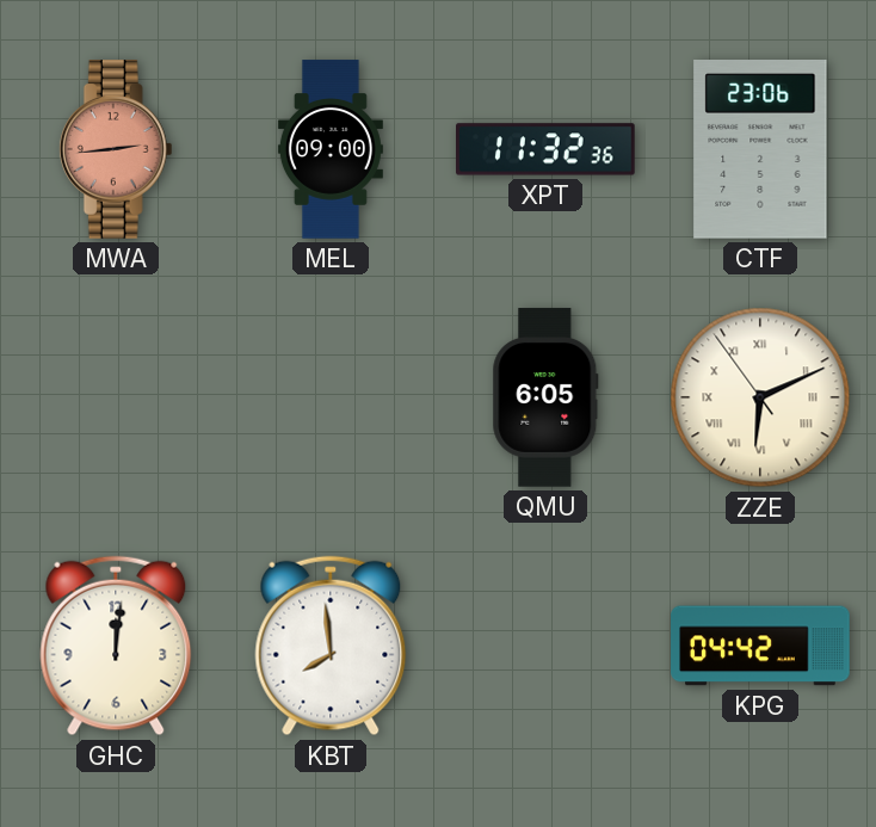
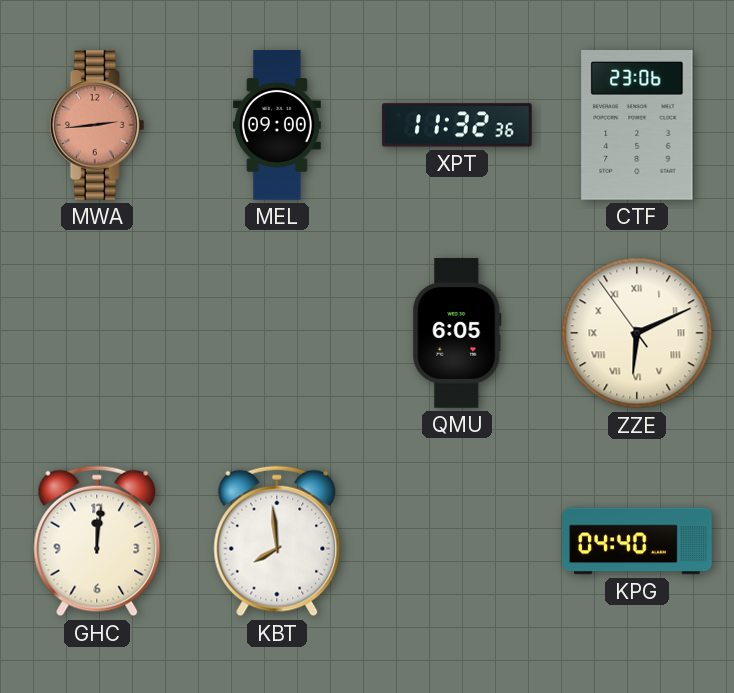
KPG: 04:42 -> 04:40
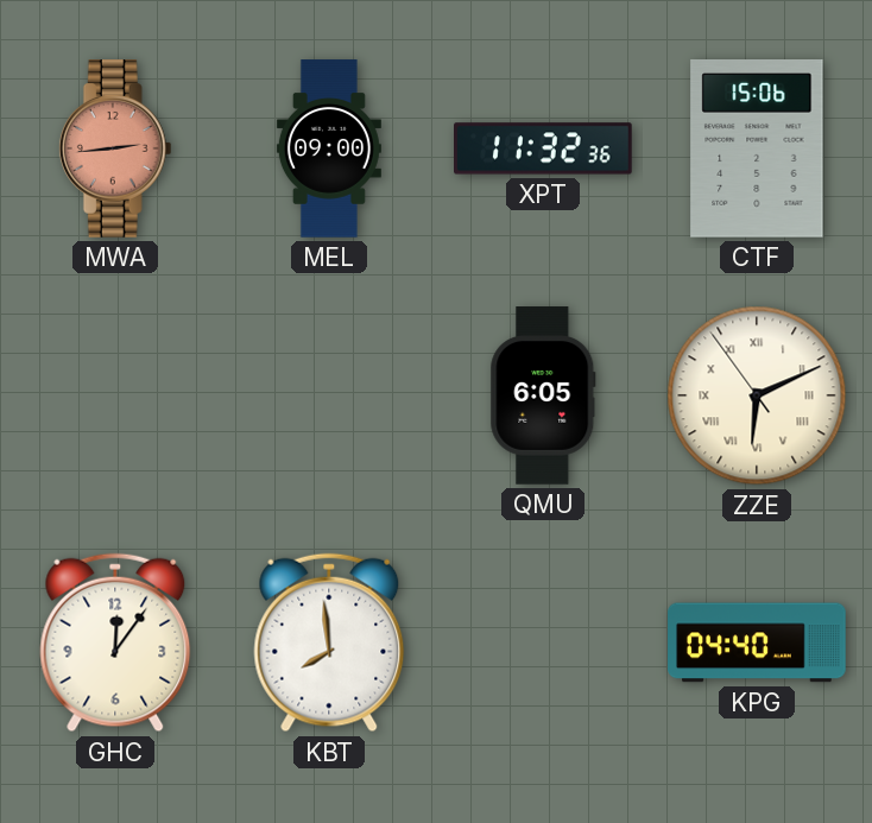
CTF: 23:06 -> 15:06
GHC: 12:01 -> 12:06
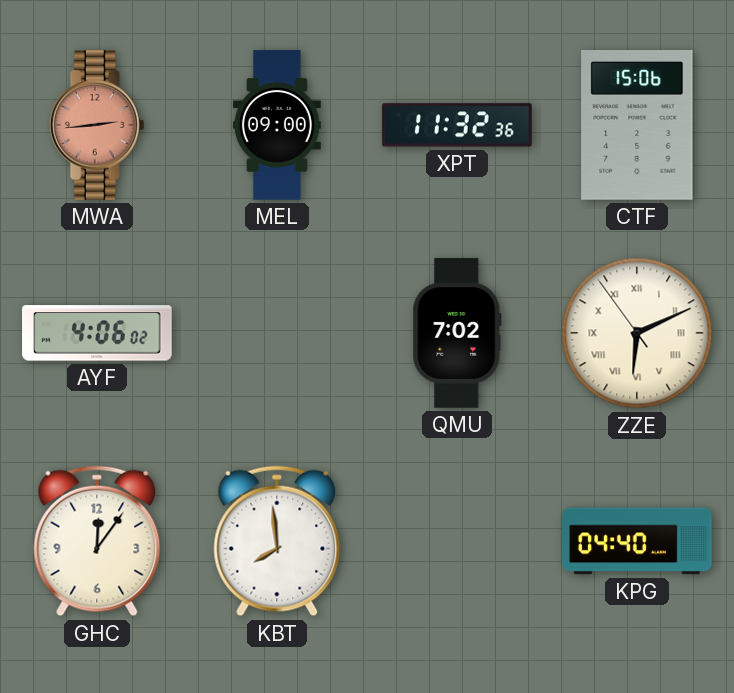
AYF: none -> 4:06
QMU: 6:05 -> 7:02
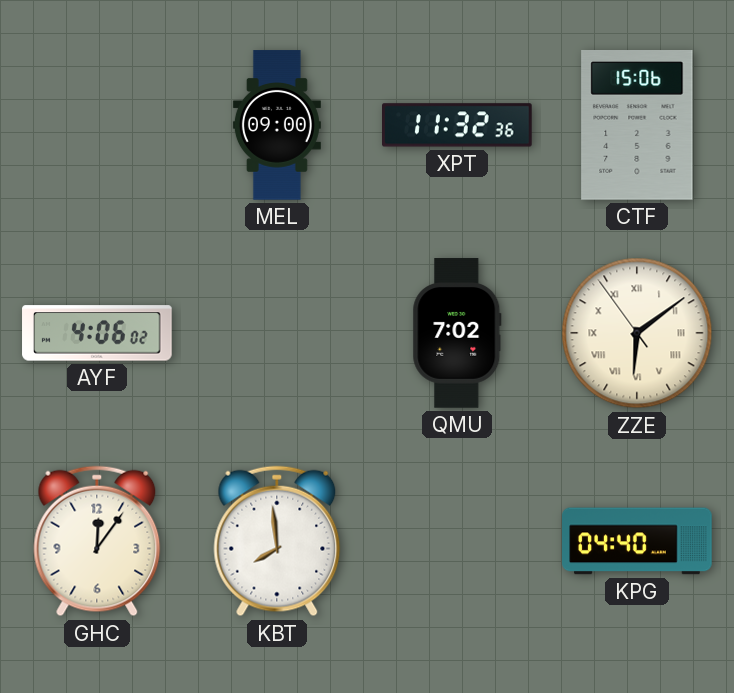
MWA: 2:44 -> none
ZZE: 6:10 -> 6:08
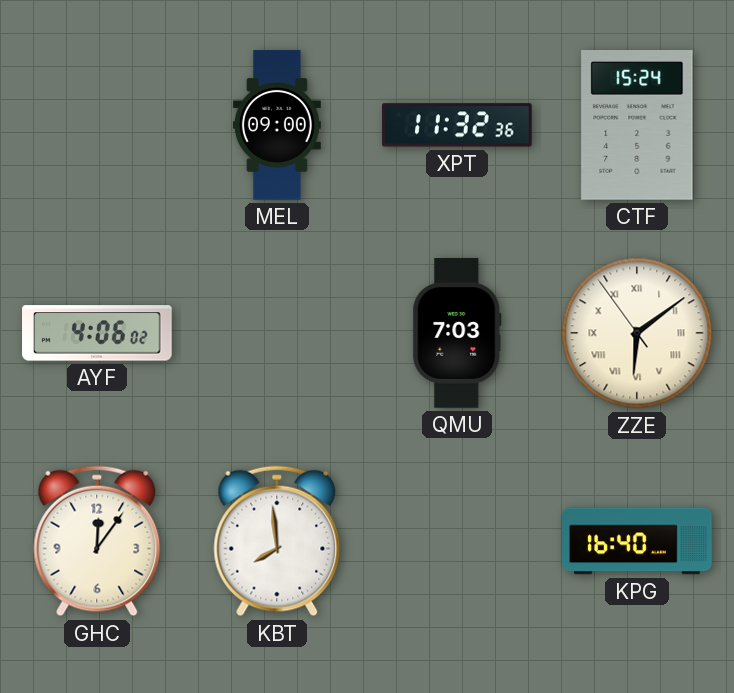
CTF: 15:06 -> 15:24
QMU: 7:02 -> 7:03
KPG: 04:40 -> 16:40
